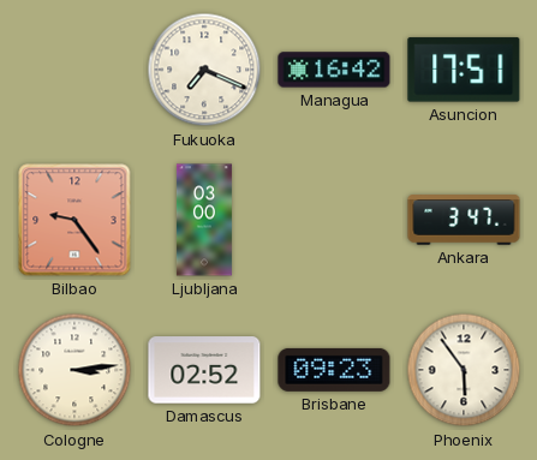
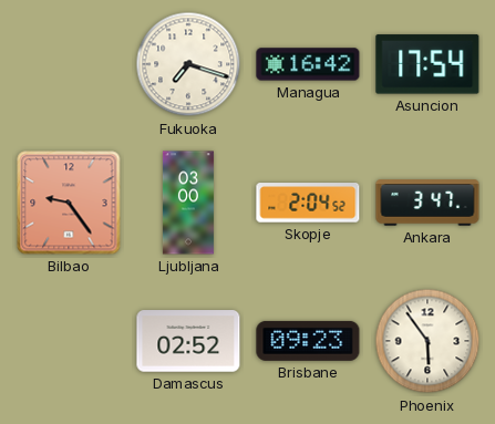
Fukuoka: 7:19 -> 7:18
Asuncion: 17:51 -> 17:54
Skopje: none -> 2:04
Cologne: 3:14 -> none
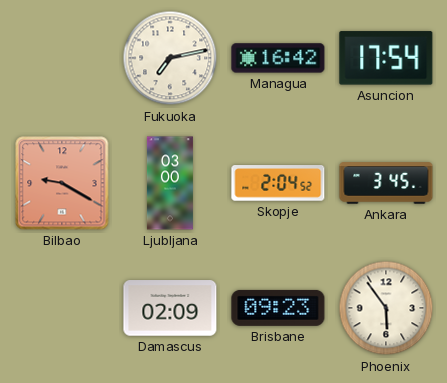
Fukuoka: 7:18 -> 7:13
Bilbao: 9:24 -> 9:20
Ankara: 3:47 -> 3:45
Damascus: 02:52 -> 02:09
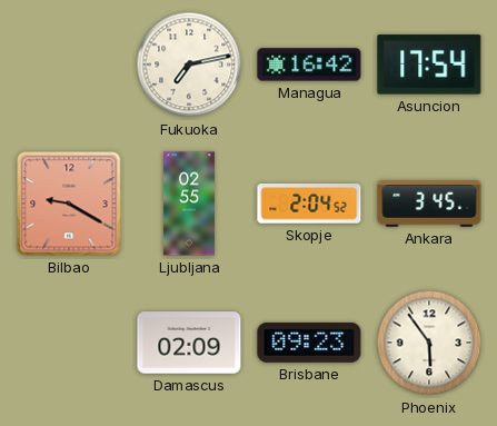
Ljubljana: 03:00 -> 02:55
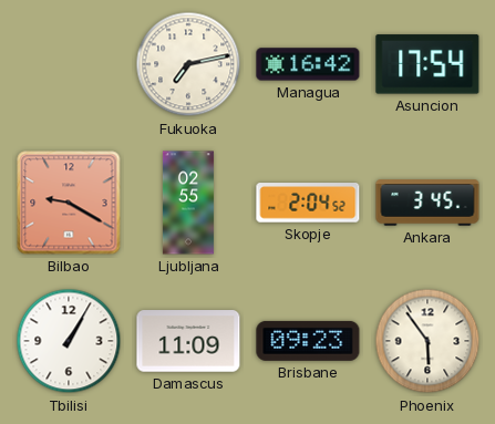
Tbilisi: none -> 1:05
Damascus: 02:09 -> 11:09
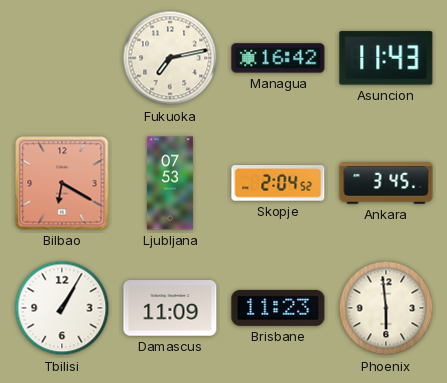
Asuncion: 17:54 -> 11:43
Bilbao: 9:20 -> 6:20
Ljubljana: 02:55 -> 07:53
Brisbane: 09:23 -> 11:23
Phoenix: 5:54 -> 5:59
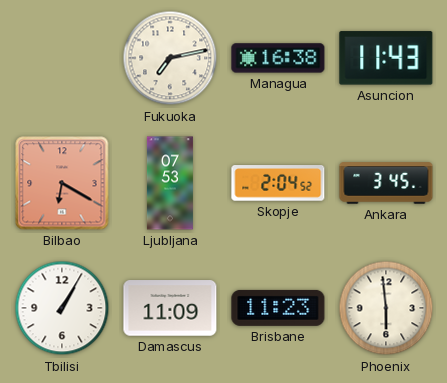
Managua: 16:42 -> 16:38
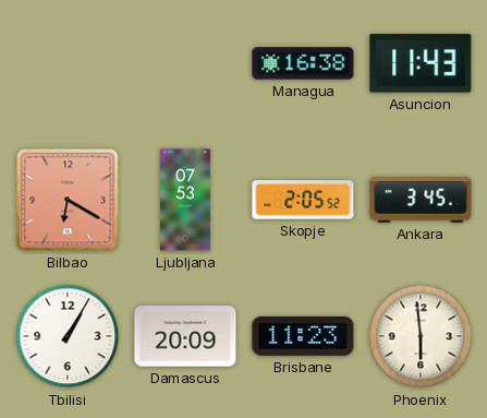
Fukuoka: 7:13 -> none
Skopje: 2:04 -> 2:05
Damascus: 11:09 -> 20:09
